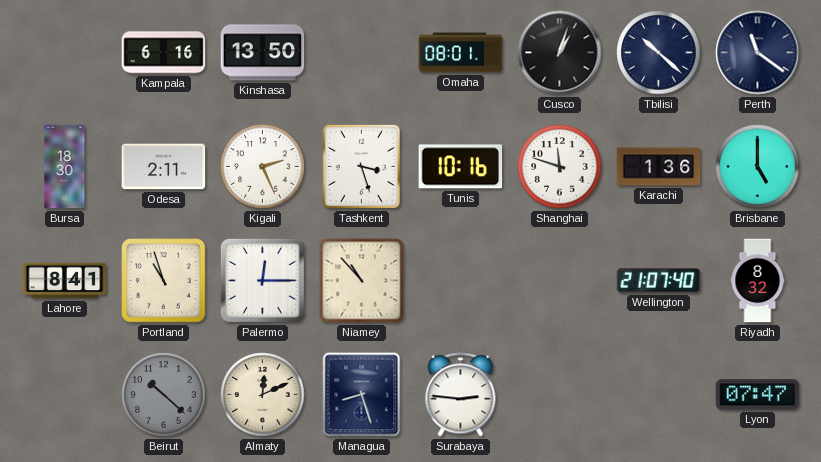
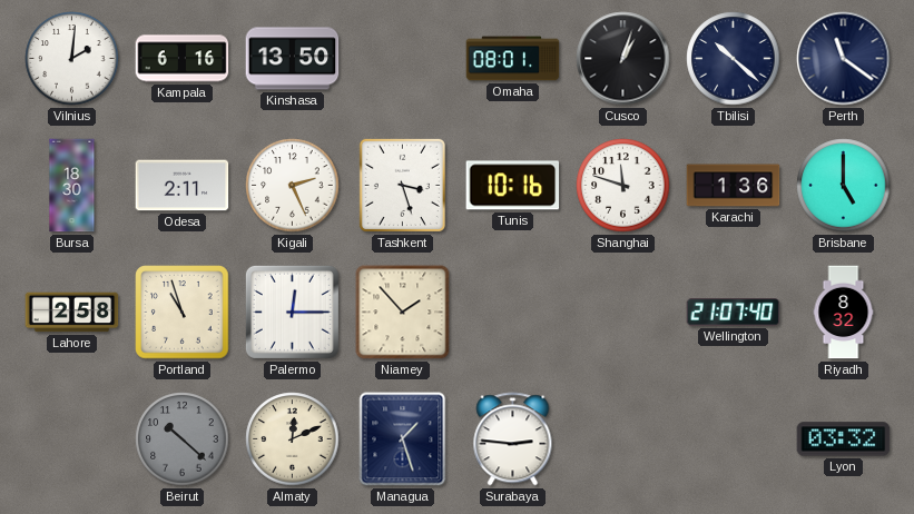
Vilnius: none -> 2:01
Lahore: 8:41 -> 2:58
Niamey: 10:53 -> 1:53
Managua: 8:27 -> 1:27
Lyon: 07:47 -> 03:32
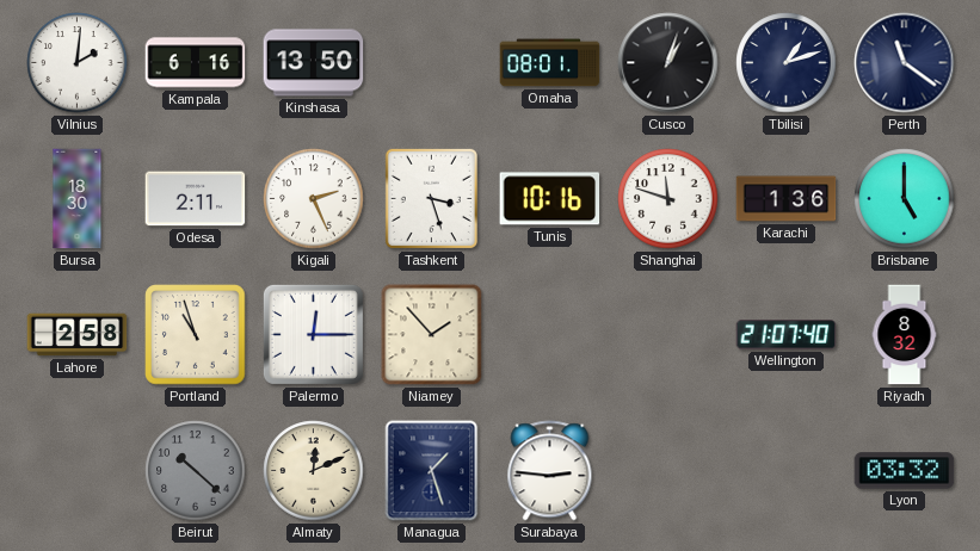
Tbilisi: 10:22 -> 1:12
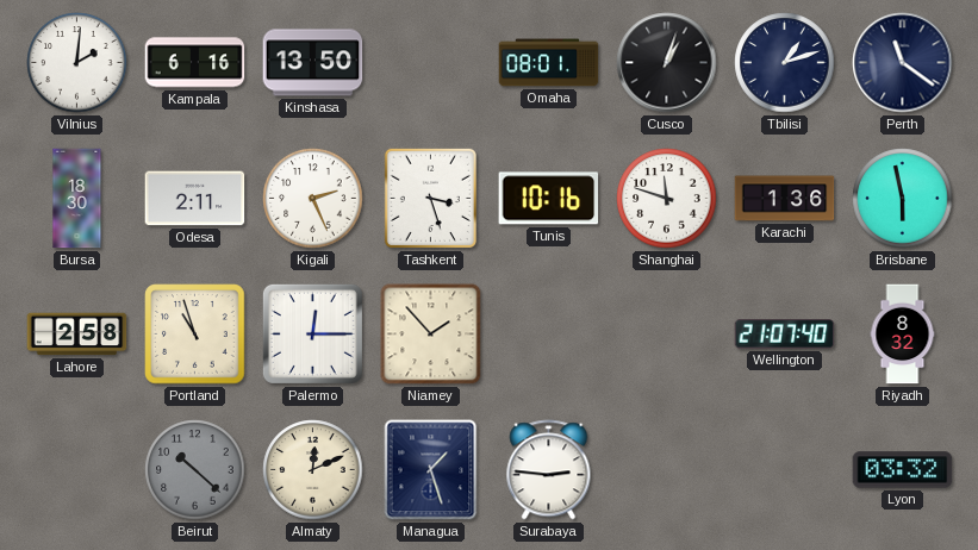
Brisbane: 5:00 -> 5:58
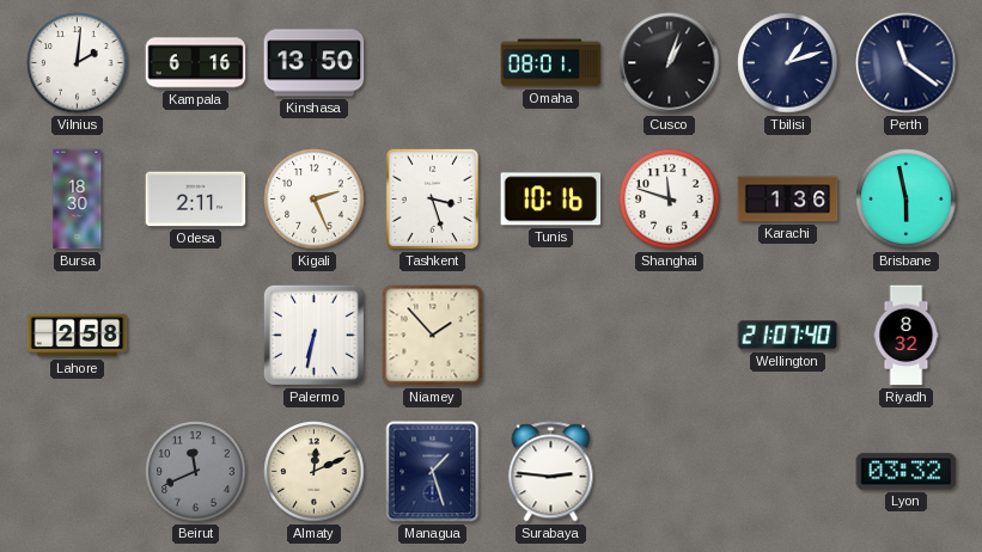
Portland: 10:57 -> none
Palermo: 12:15 -> 6:32
Beirut: 10:22 -> 11:41
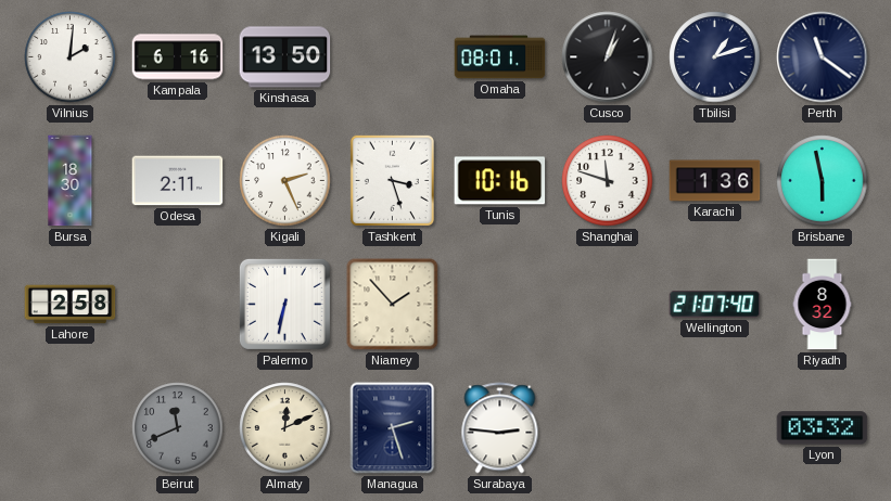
Managua: 1:27 -> 2:27
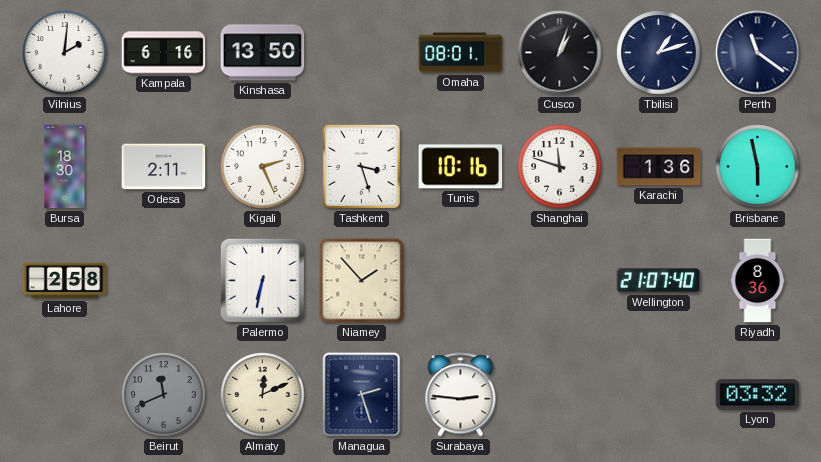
Riyadh: 8:32 -> 8:36
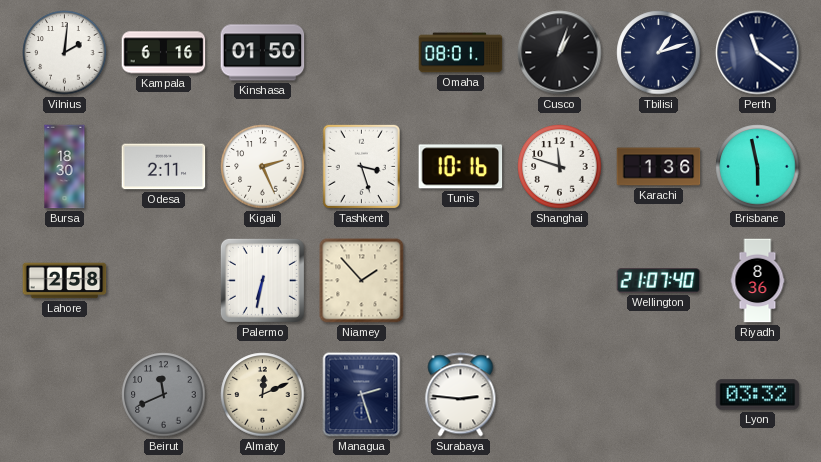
Kinshasa: 13:50 -> 01:50
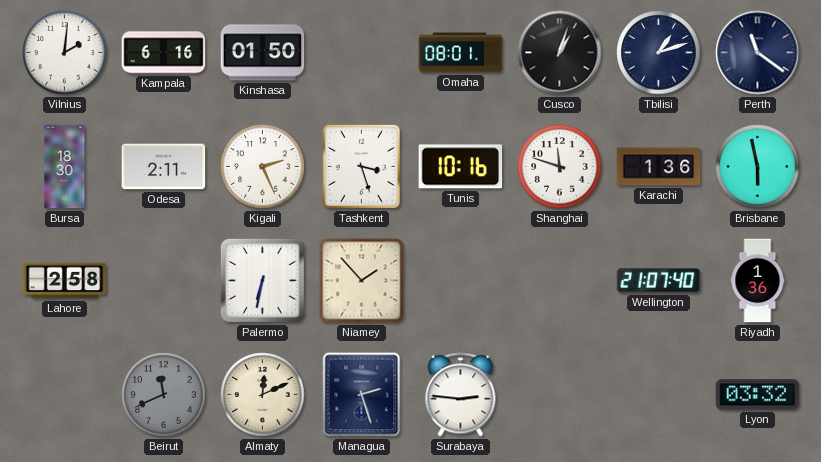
Riyadh: 8:36 -> 1:36
